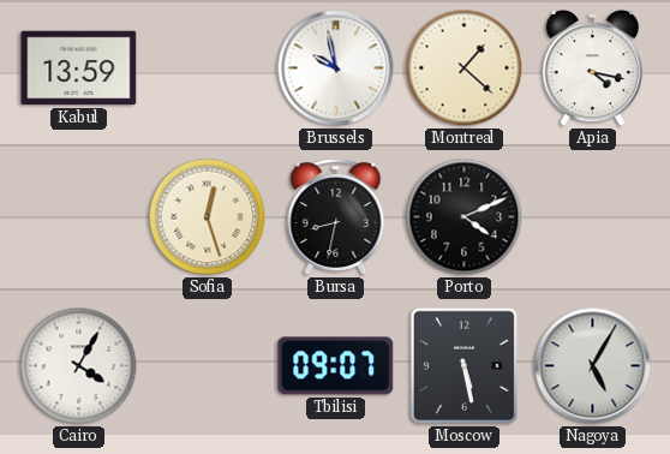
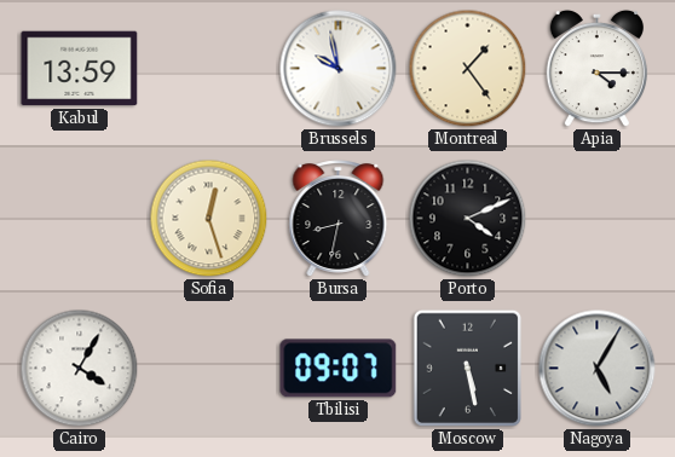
Montreal: 1:22 -> 1:24
Apia: 4:17 -> 4:15
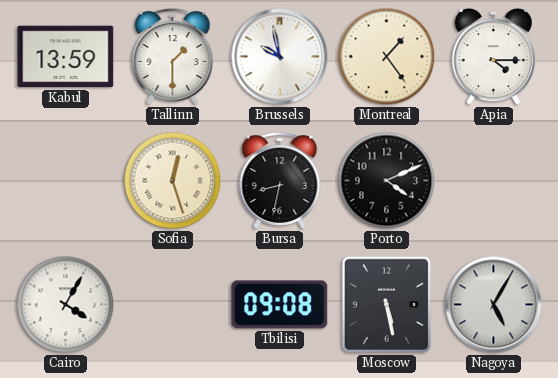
Tallinn: none -> 1:30
Tbilisi: 09:07 -> 09:08
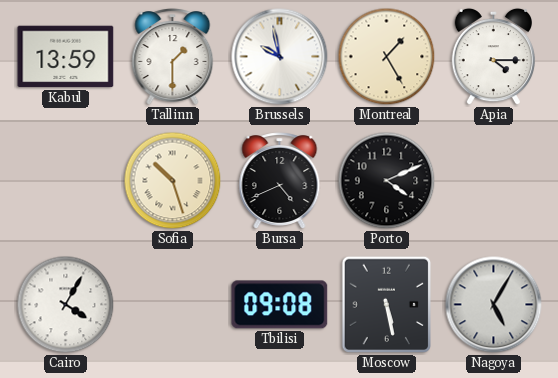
Montreal: 1:24 -> 1:25
Sofia: 12:27 -> 10:27
Bursa: 8:32 -> 4:41
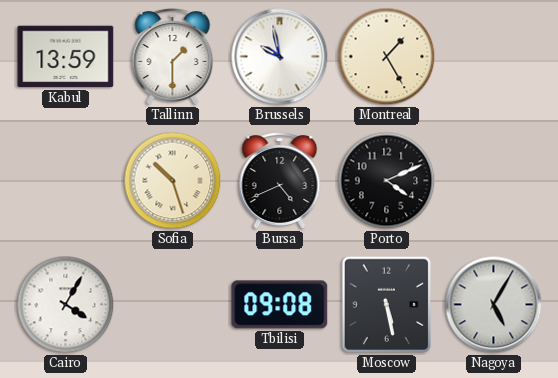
Apia: 4:15 -> none
